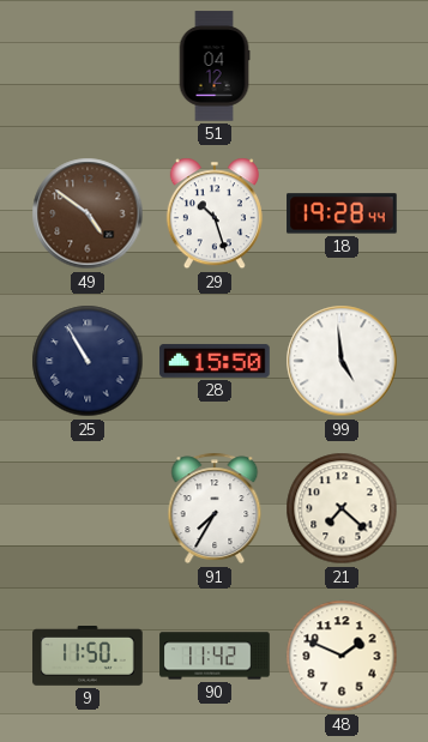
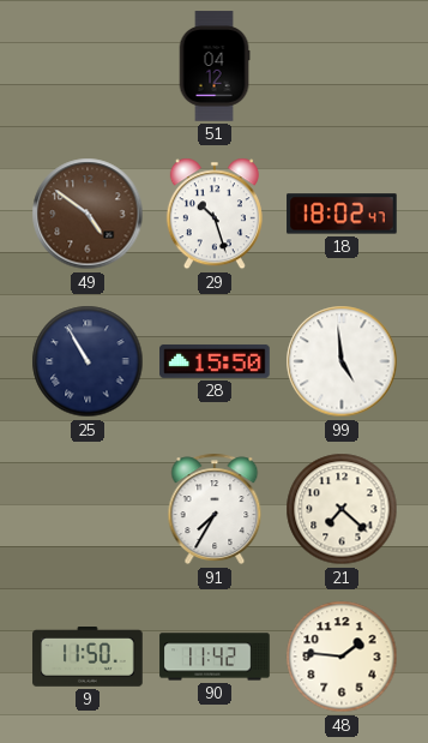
18: 19:28 -> 18:02
48: 1:49 -> 1:46
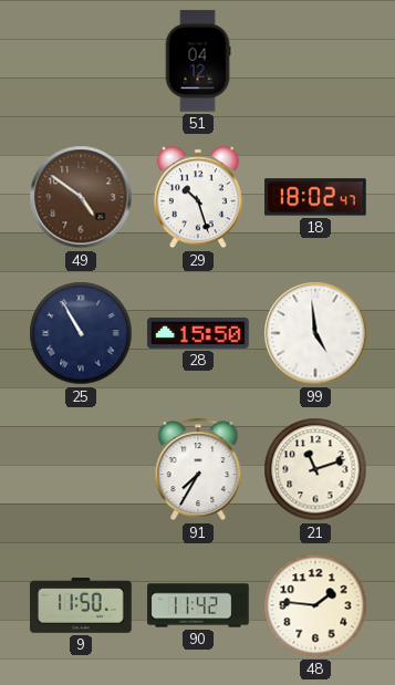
21: 7:22 -> 11:12
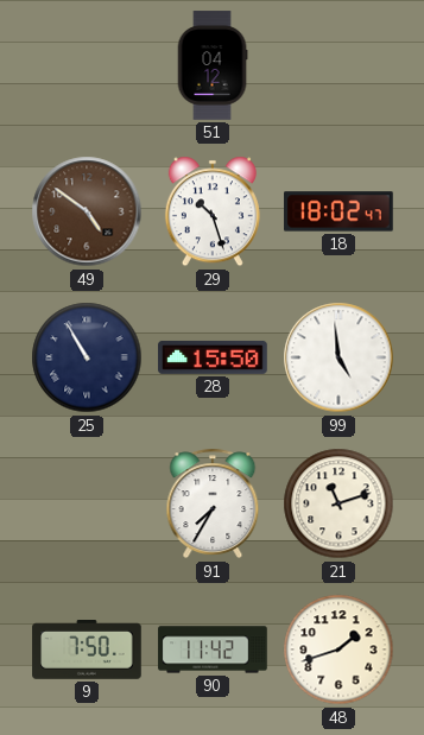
9: 11:50 -> 7:50
48: 1:46 -> 1:42
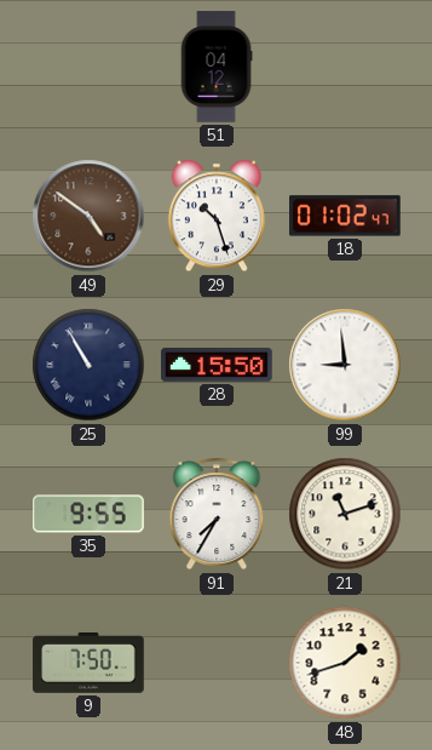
18: 18:02 -> 01:02
99: 4:59 -> 8:59
35: none -> 9:55
90: 11:42 -> none
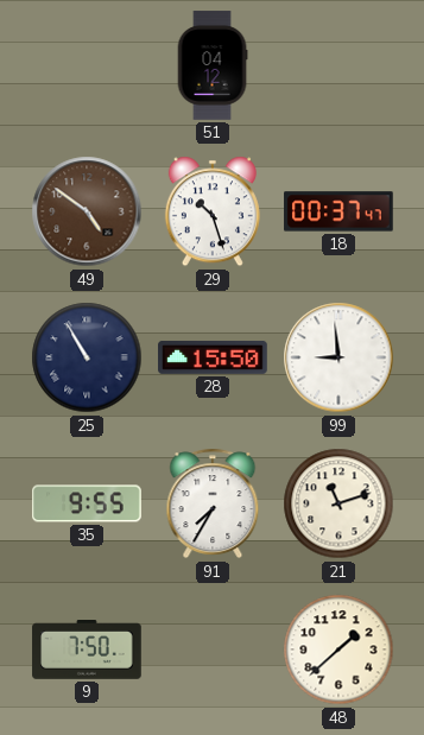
18: 01:02 -> 00:37
48: 1:42 -> 1:38
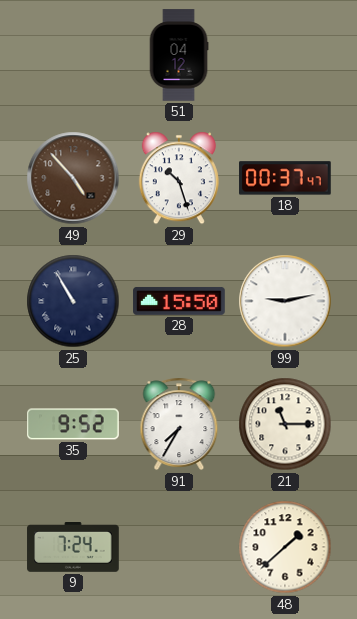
49: 4:51 -> 4:53
99: 8:59 -> 9:13
35: 9:55 -> 9:52
21: 11:12 -> 11:15
9: 7:50 -> 7:24
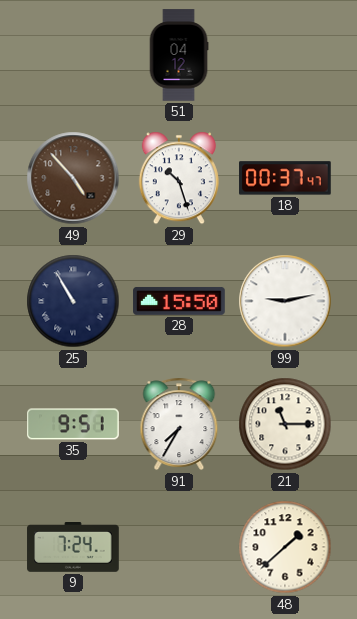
35: 9:52 -> 9:51
